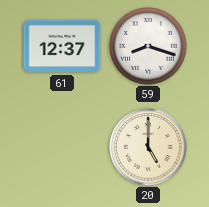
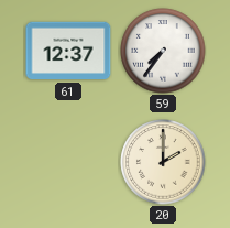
59: 8:18 -> 7:36
20: 5:00 -> 2:00
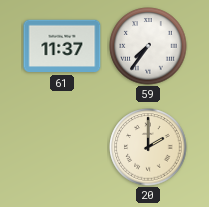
61: 12:37 -> 11:37
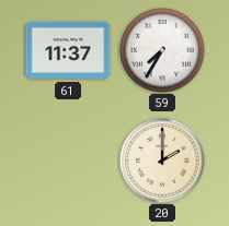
59: 7:36 -> 7:35
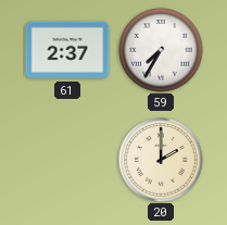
61: 11:37 -> 2:37
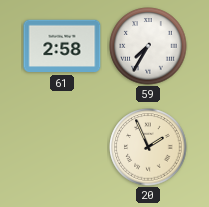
61: 2:37 -> 2:58
20: 2:00 -> 1:56
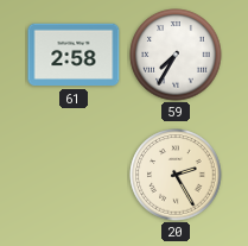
20: 1:56 -> 2:25
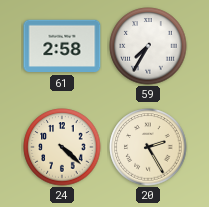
24: none -> 4:22
